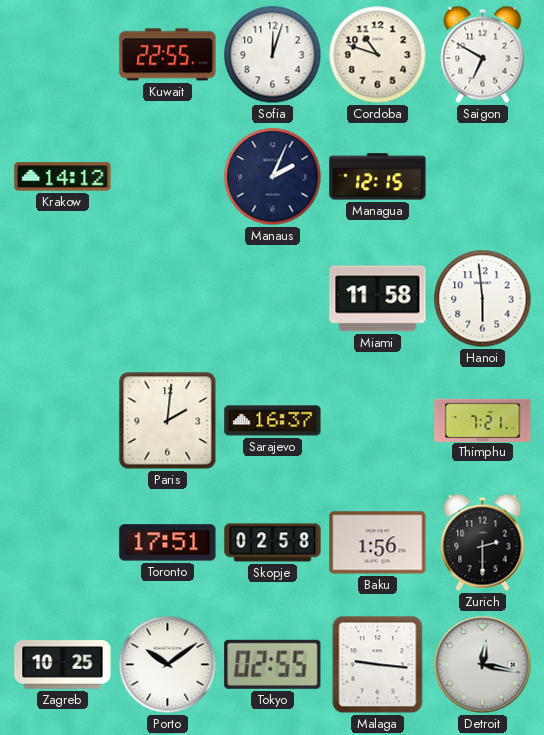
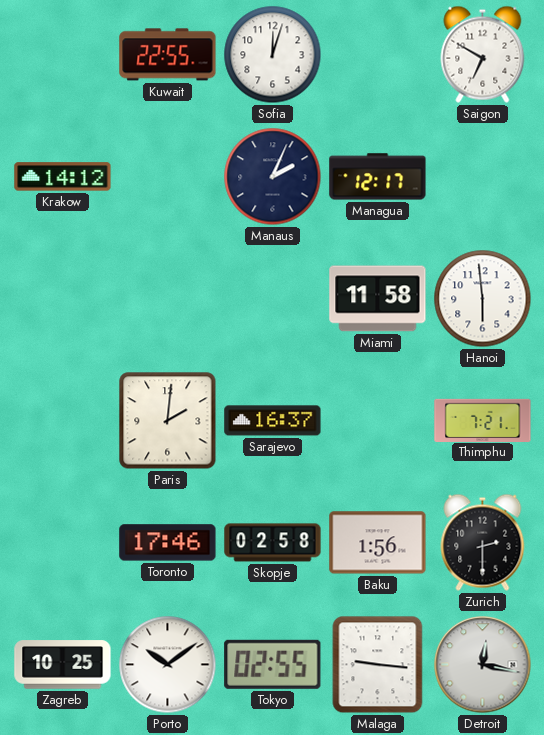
Cordoba: 10:48 -> none
Managua: 12:15 -> 12:17
Toronto: 17:51 -> 17:46
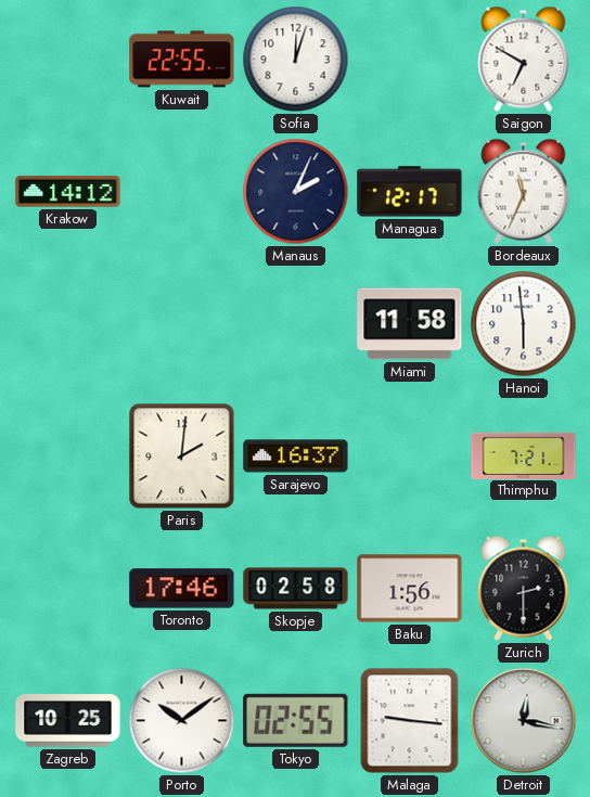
Bordeaux: none -> 11:34
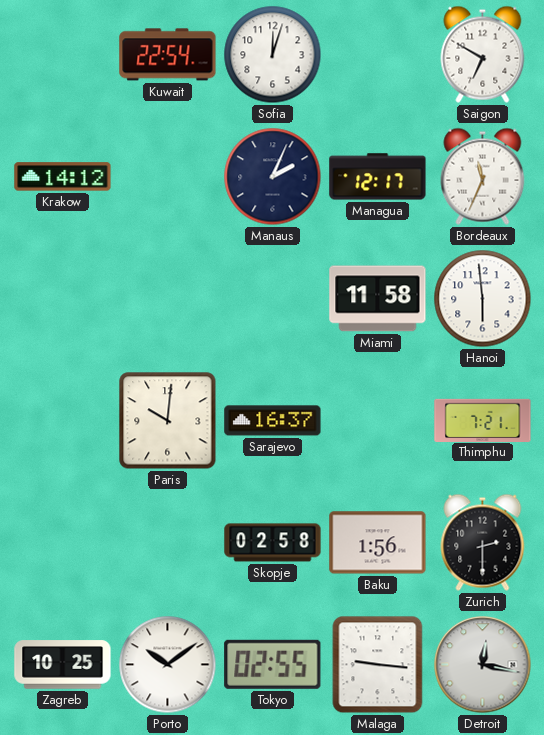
Kuwait: 22:55 -> 22:54
Paris: 2:01 -> 10:01
Toronto: 17:46 -> none
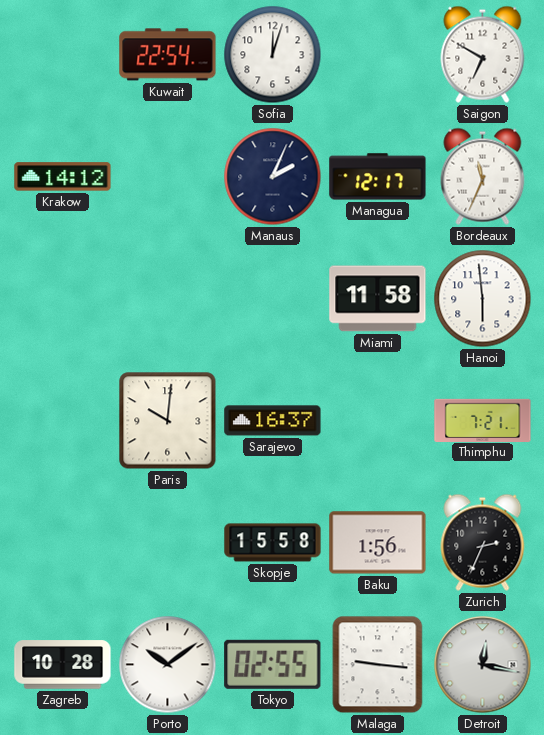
Skopje: 02:58 -> 15:58
Zurich: 2:30 -> 2:34
Zagreb: 10:25 -> 10:28
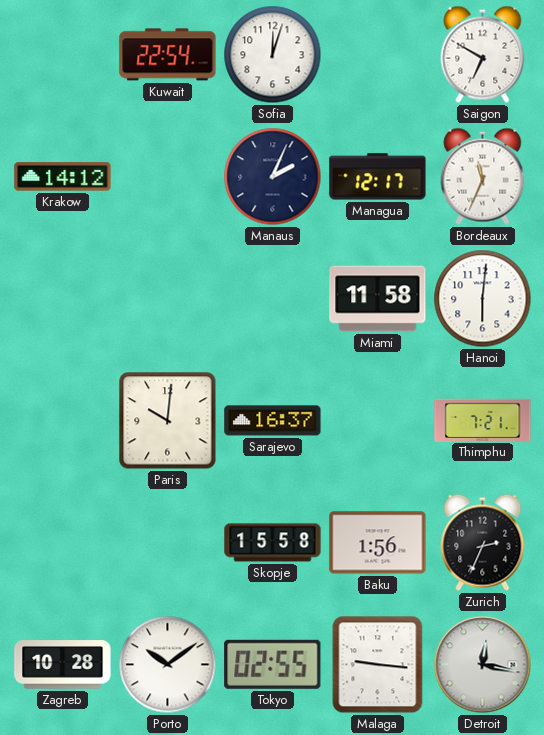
Hanoi: 5:59 -> 6:01
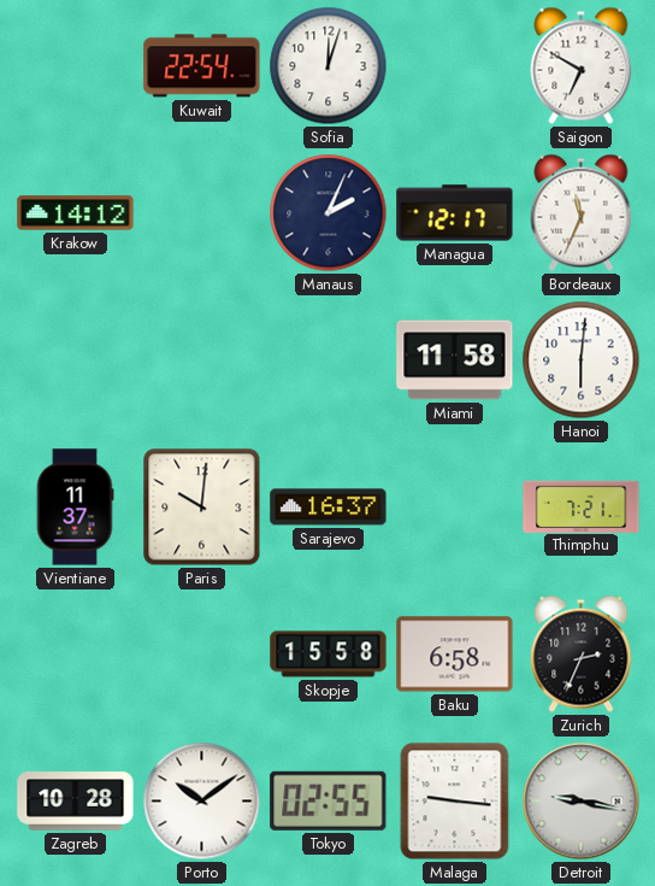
Vientiane: none -> 11:37
Baku: 1:56 -> 6:58
Detroit: 12:17 -> 9:17
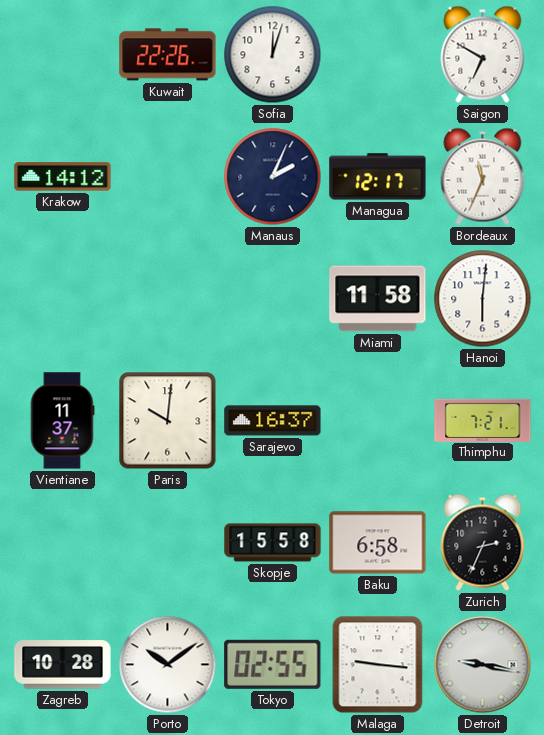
Kuwait: 22:54 -> 22:26
